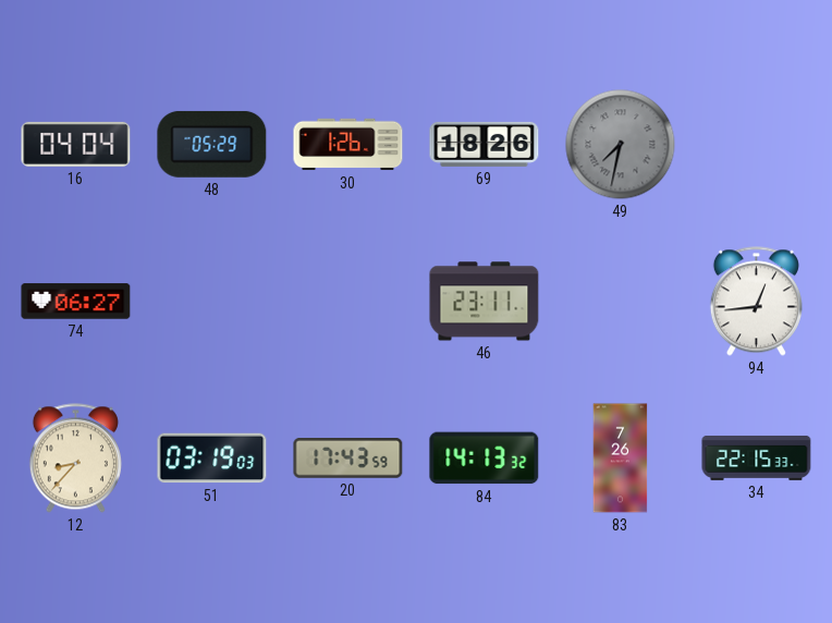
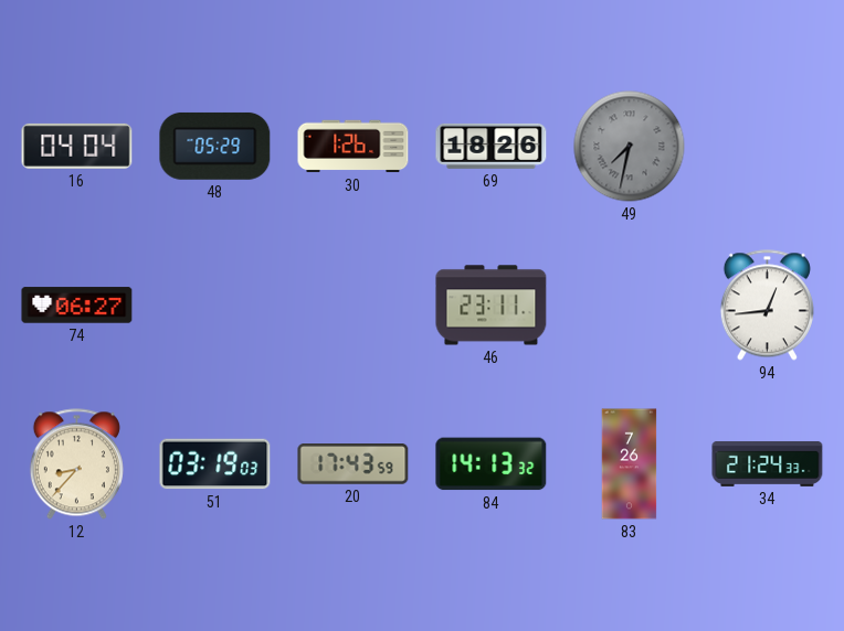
34: 22:15 -> 21:24
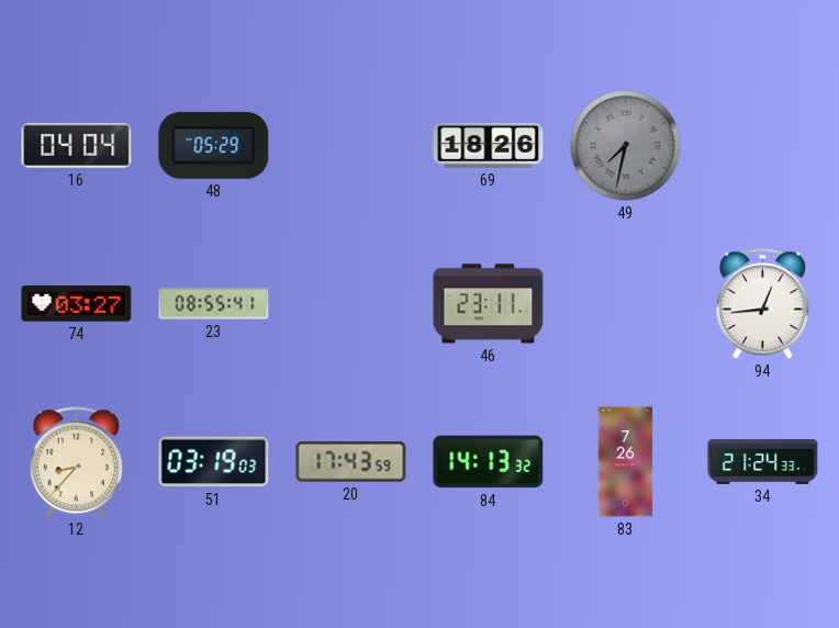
30: 1:26 -> none
74: 06:27 -> 03:27
23: none -> 08:55
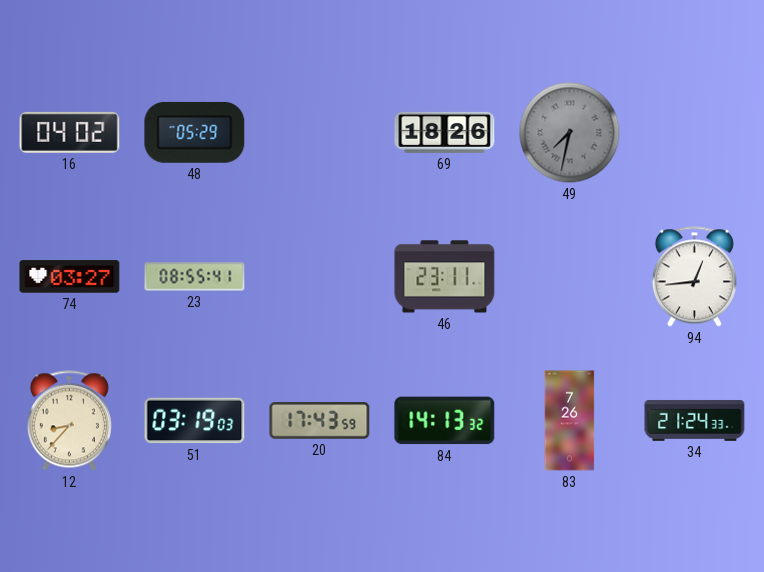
16: 04:04 -> 04:02
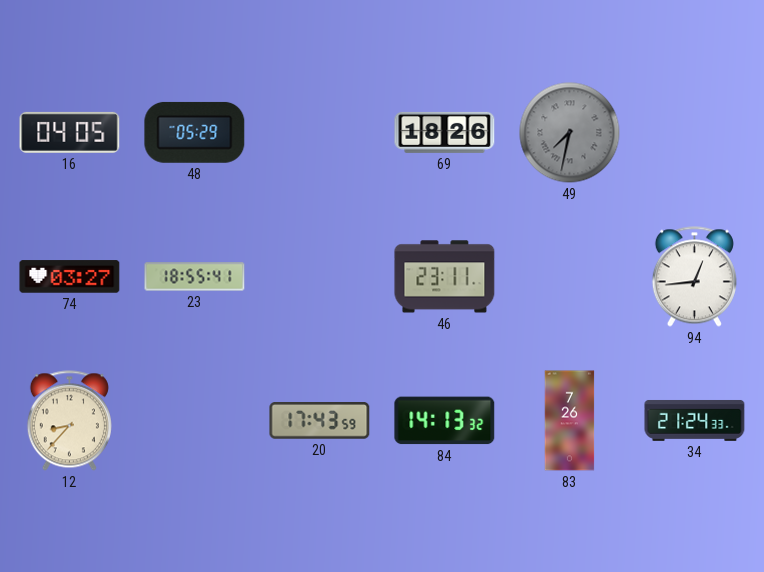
16: 04:02 -> 04:05
23: 08:55 -> 18:55
51: 03:19 -> none
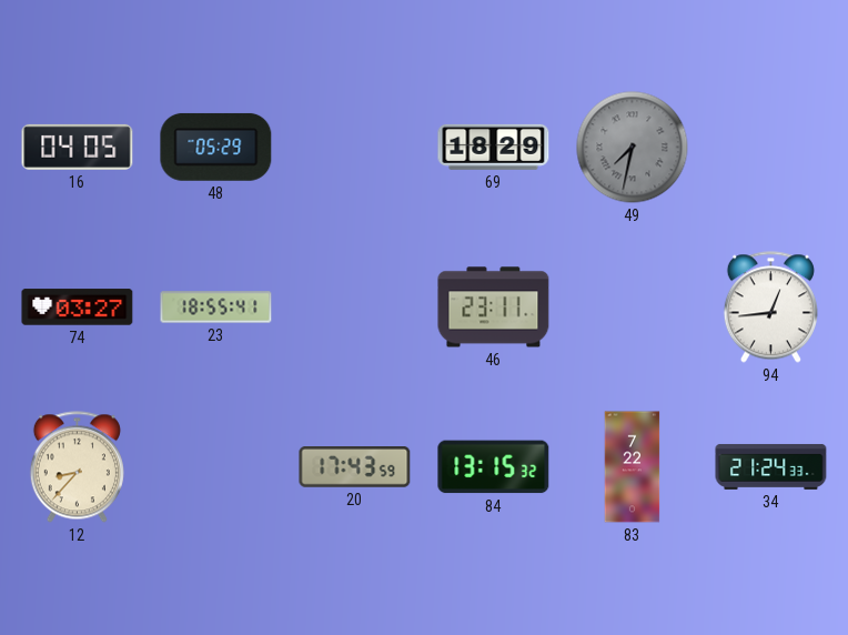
69: 18:26 -> 18:29
84: 14:13 -> 13:15
83: 7:26 -> 7:22
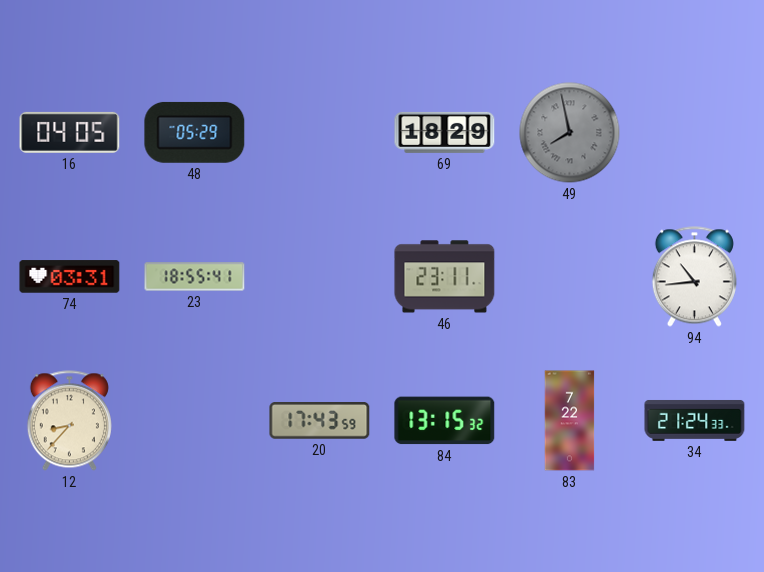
49: 7:32 -> 7:58
74: 03:27 -> 03:31
94: 12:44 -> 10:44
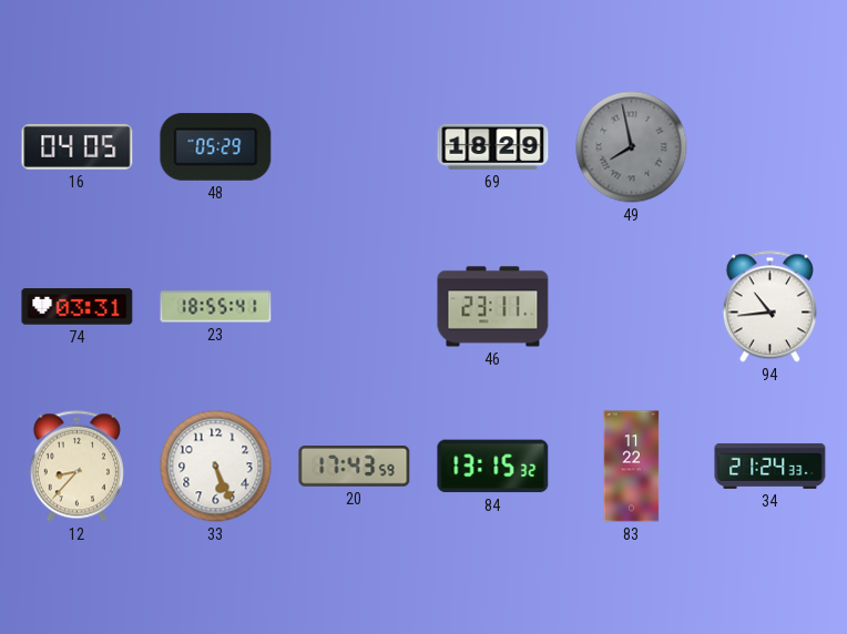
33: none -> 5:26
83: 7:22 -> 11:22
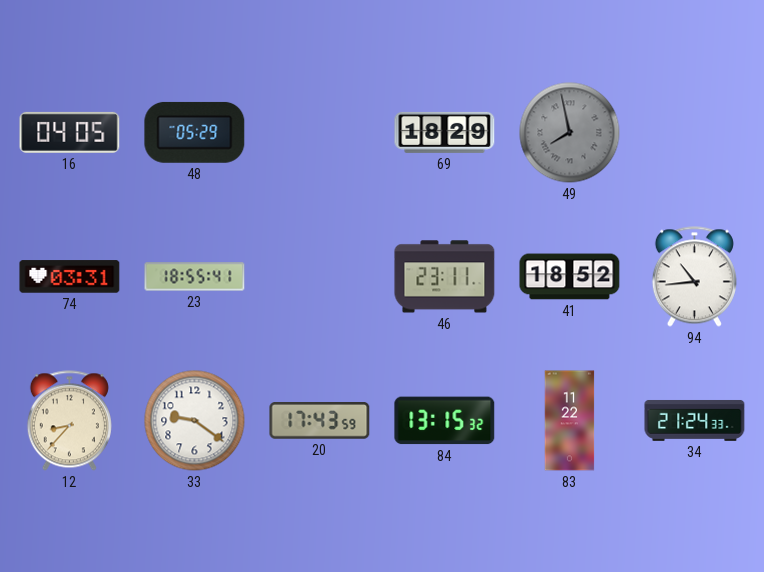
41: none -> 18:52
33: 5:26 -> 9:21
